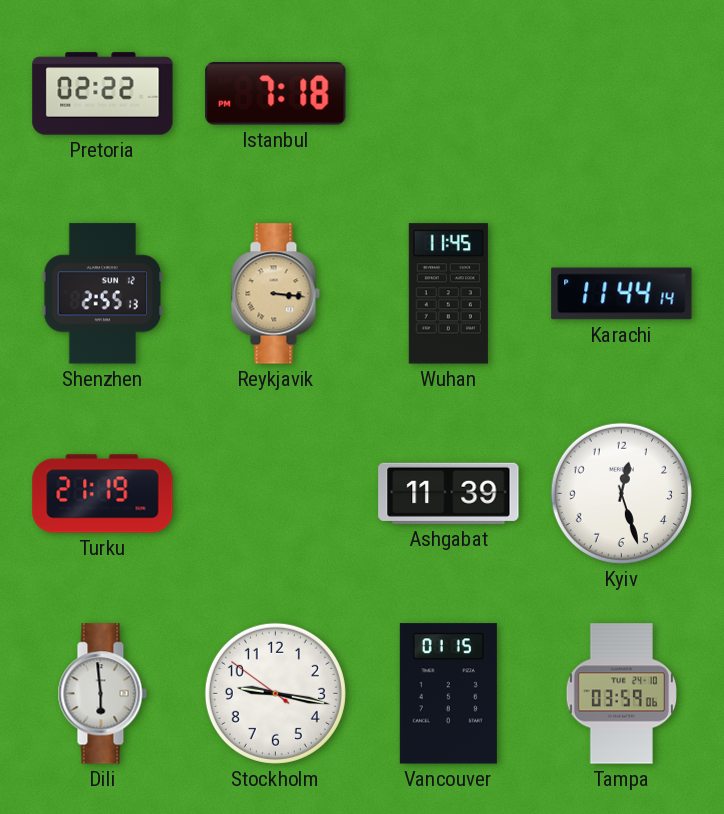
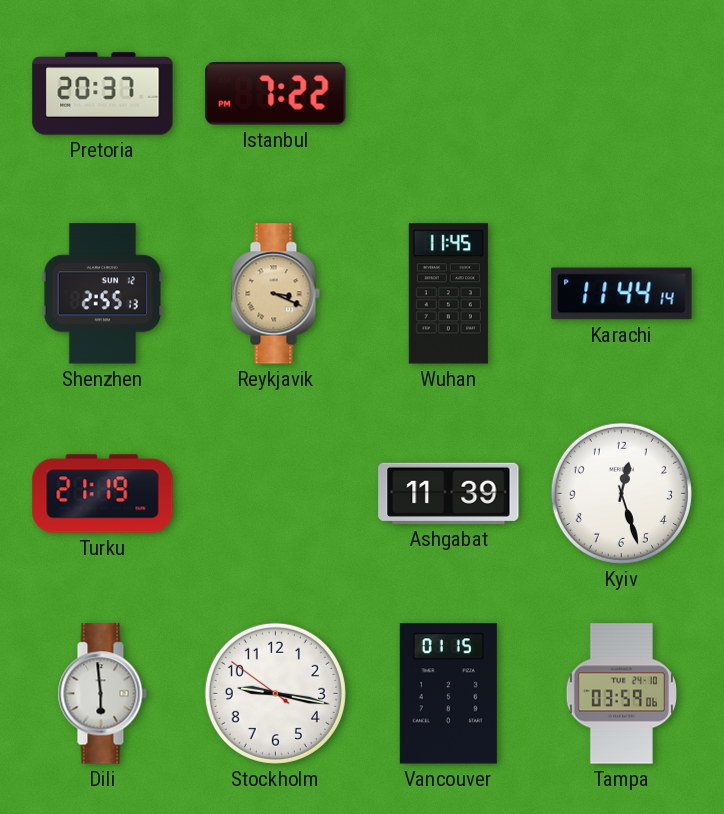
Pretoria: 02:22 -> 20:37
Istanbul: 7:18 -> 7:22
Reykjavik: 3:16 -> 3:19
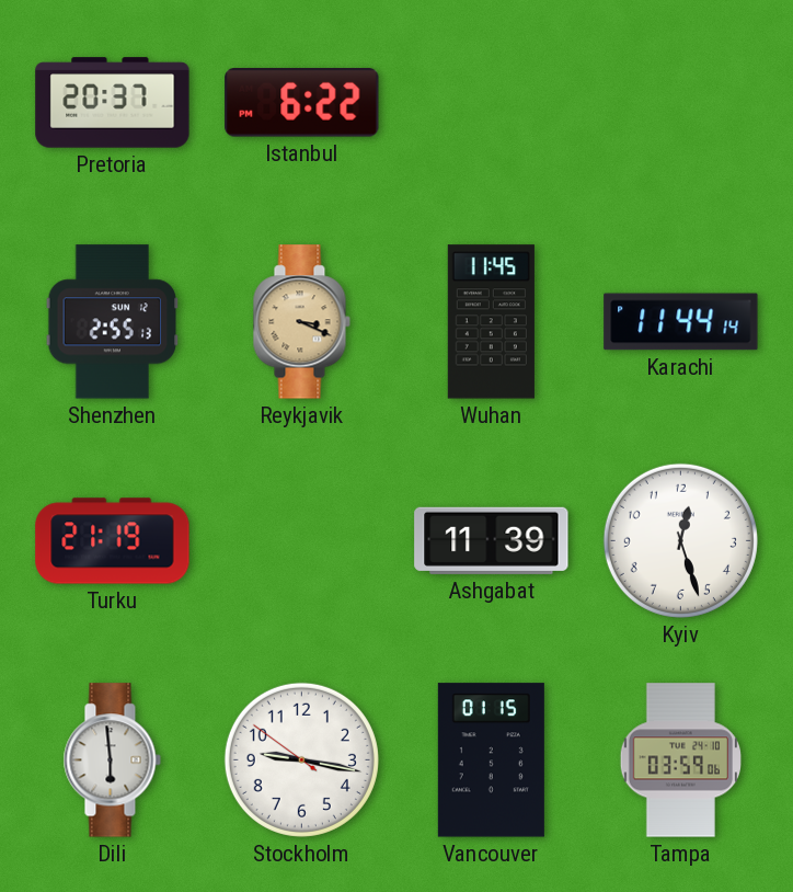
Istanbul: 7:22 -> 6:22
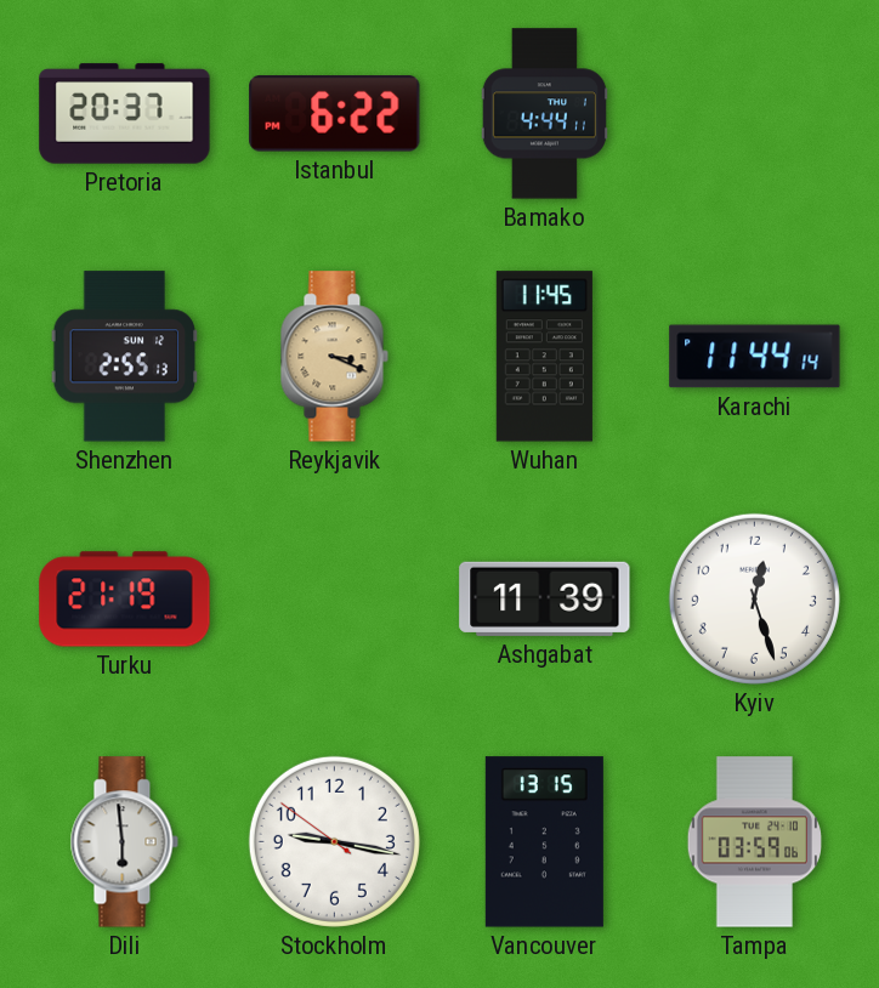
Bamako: none -> 4:44
Vancouver: 01:15 -> 13:15
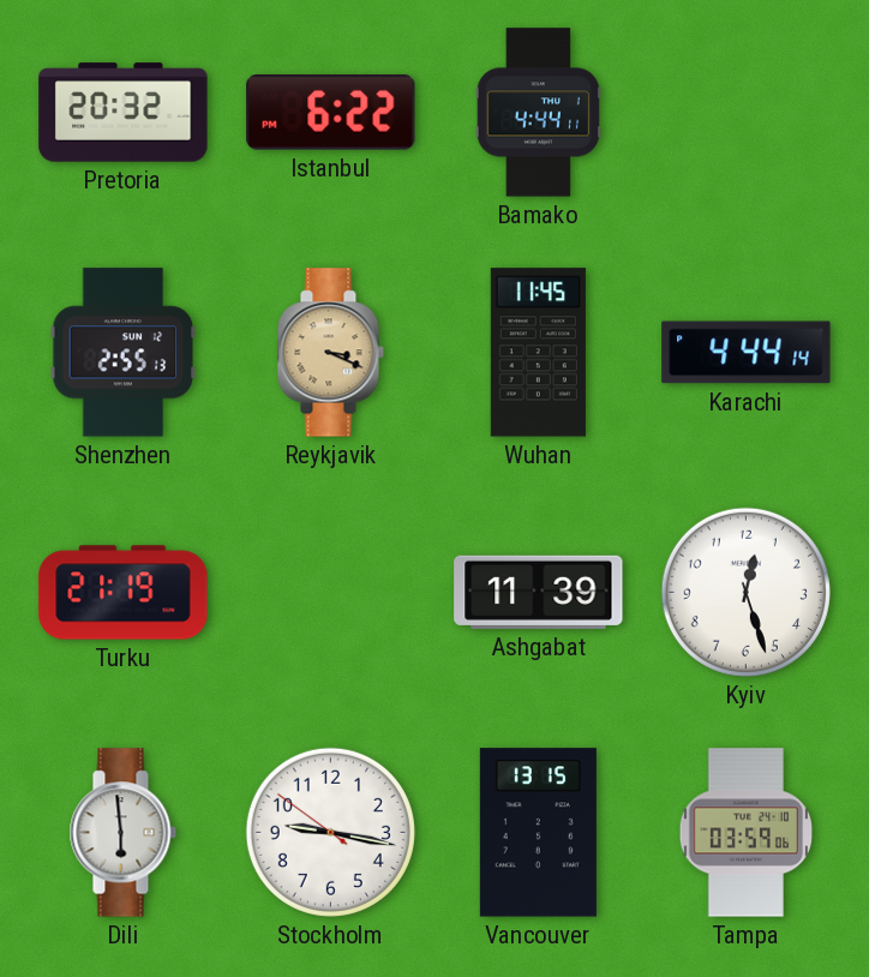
Pretoria: 20:37 -> 20:32
Karachi: 11:44 -> 4:44
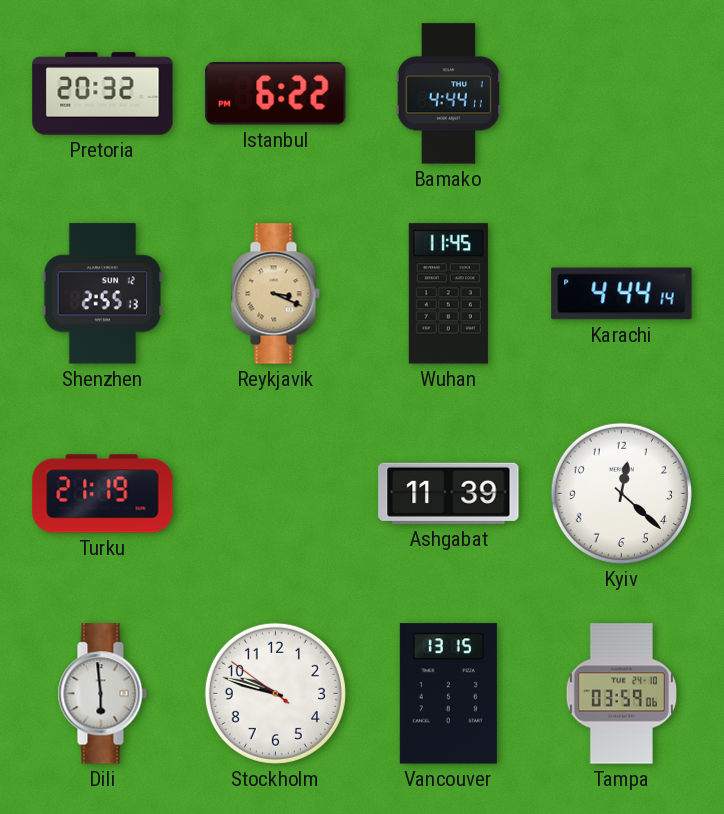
Kyiv: 12:27 -> 12:22
Stockholm: 9:16 -> 9:47
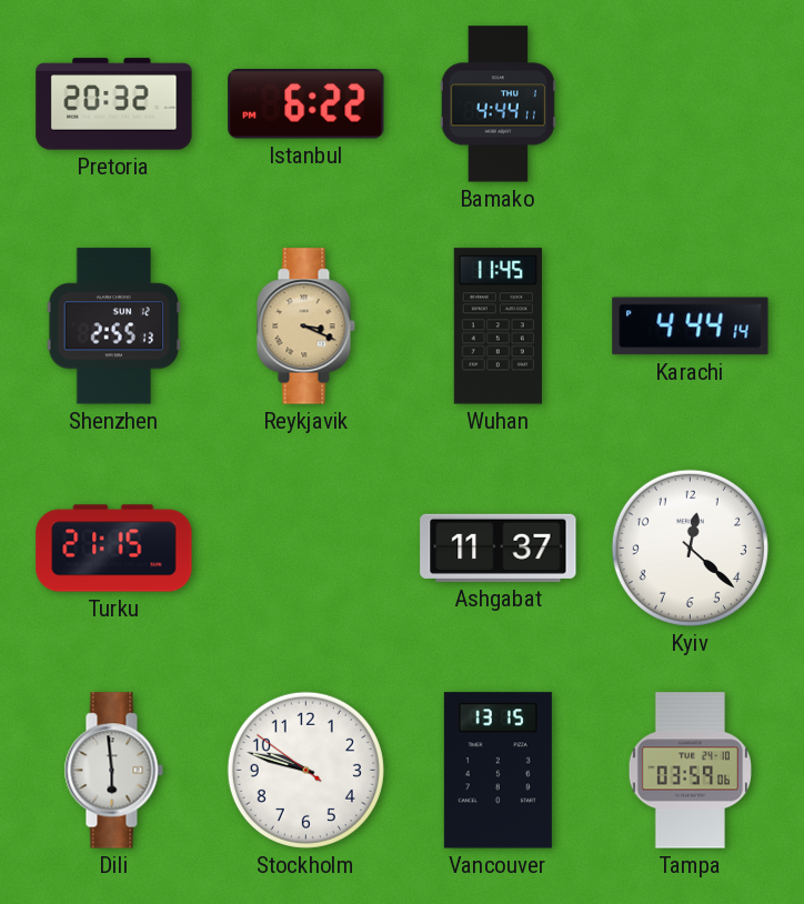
Turku: 21:19 -> 21:15
Ashgabat: 11:39 -> 11:37
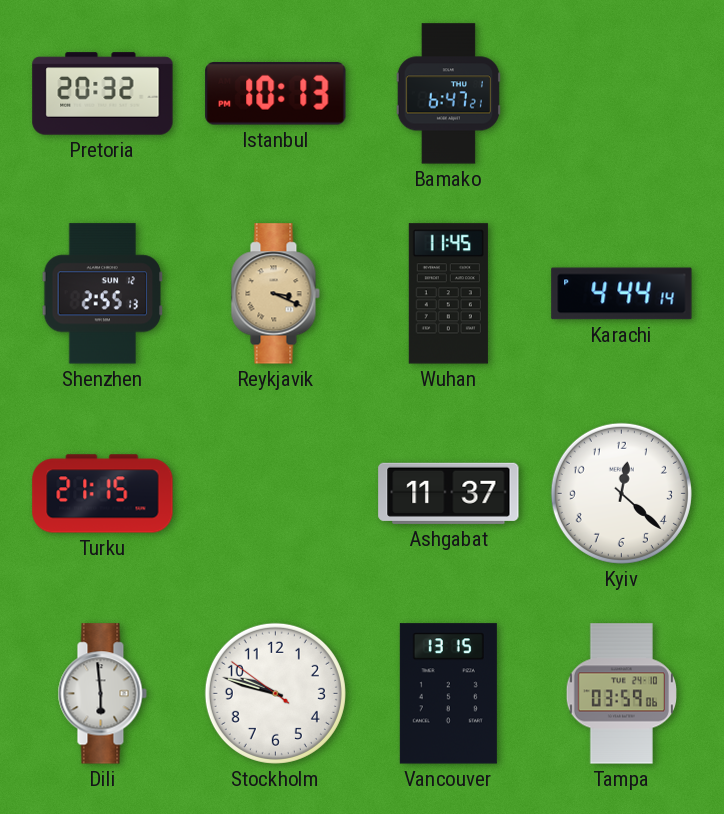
Istanbul: 6:22 -> 10:13
Bamako: 4:44 -> 6:47
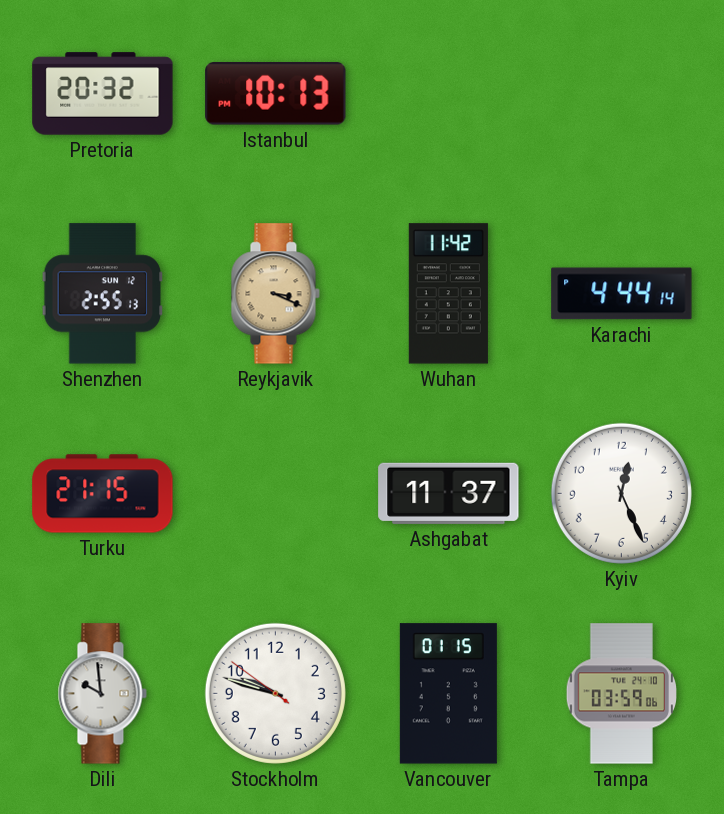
Bamako: 6:47 -> none
Wuhan: 11:45 -> 11:42
Kyiv: 12:22 -> 12:26
Dili: 5:59 -> 9:59
Vancouver: 13:15 -> 01:15
